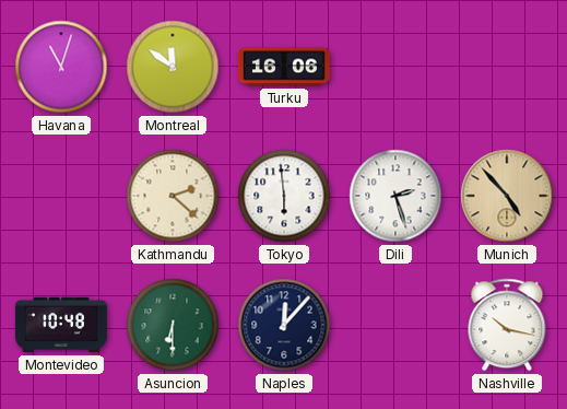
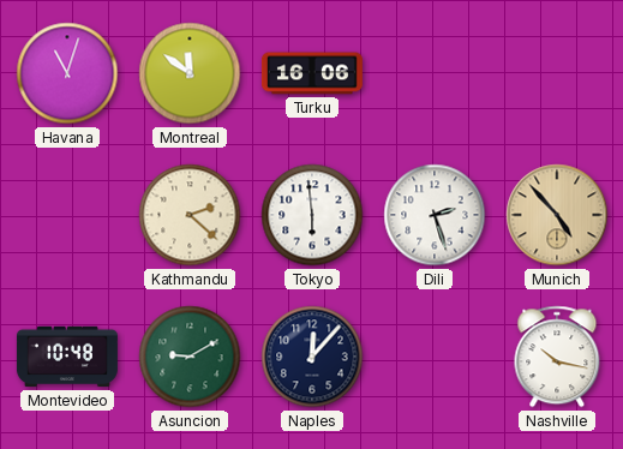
Asuncion: 6:30 -> 9:10
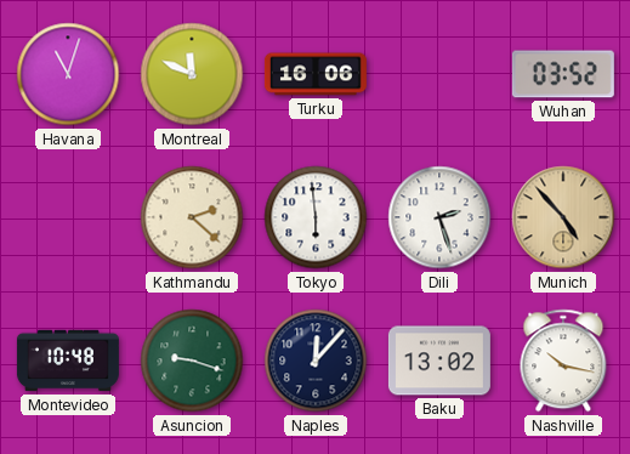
Montreal: 11:51 -> 11:49
Wuhan: none -> 03:52
Asuncion: 9:10 -> 9:18
Baku: none -> 13:02
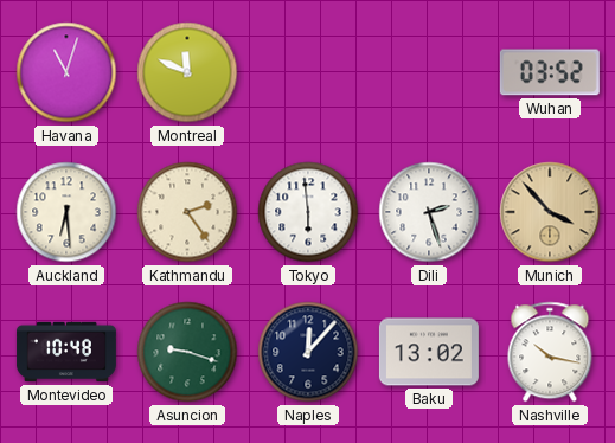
Turku: 16:06 -> none
Auckland: none -> 6:29
Kathmandu: 2:22 -> 2:24
Munich: 4:53 -> 3:53
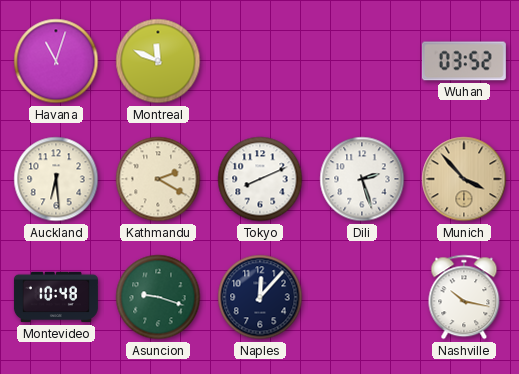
Kathmandu: 2:24 -> 2:20
Tokyo: 5:59 -> 8:11
Baku: 13:02 -> none
